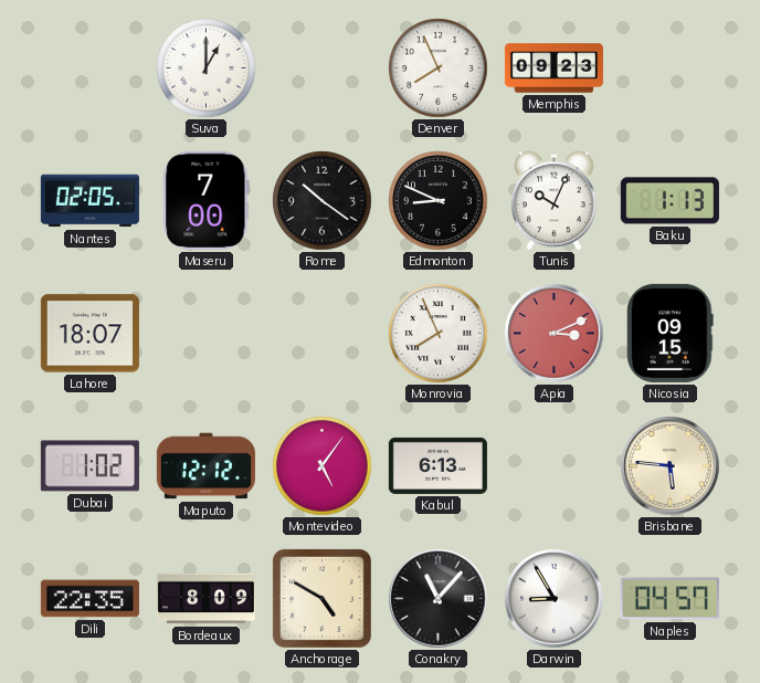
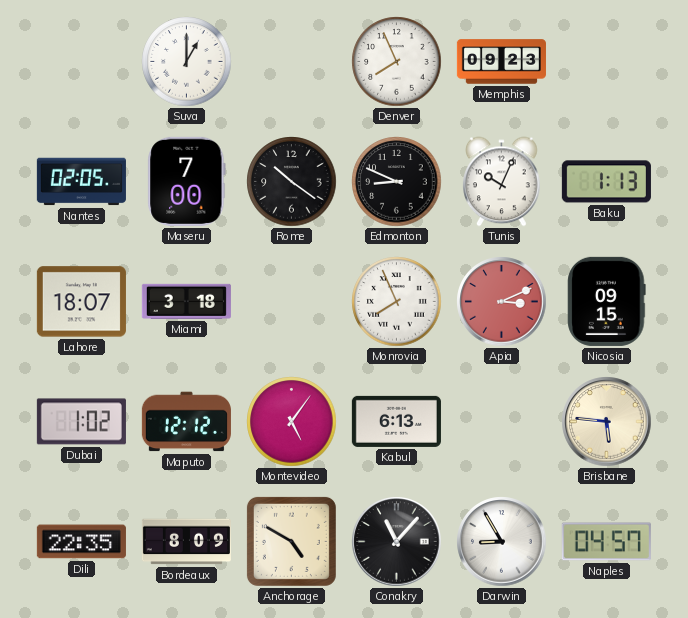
Miami: none -> 3:18
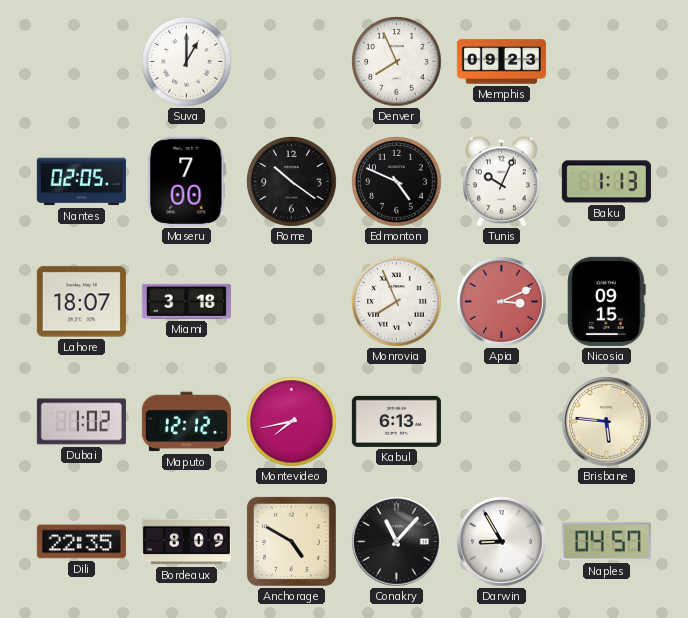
Edmonton: 8:49 -> 4:49
Montevideo: 5:06 -> 7:43
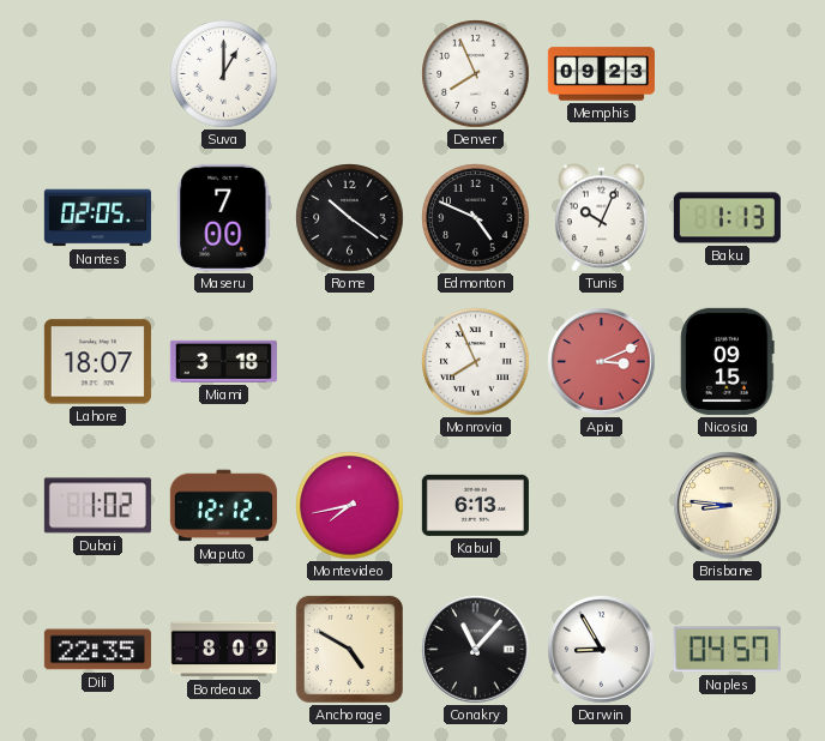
Brisbane: 5:46 -> 8:46
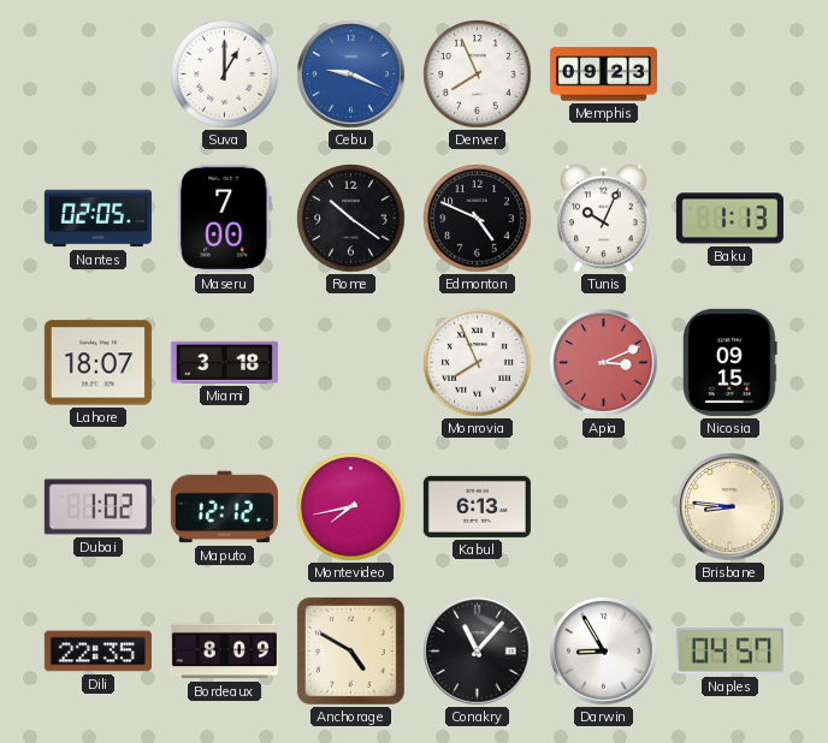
Cebu: none -> 9:19
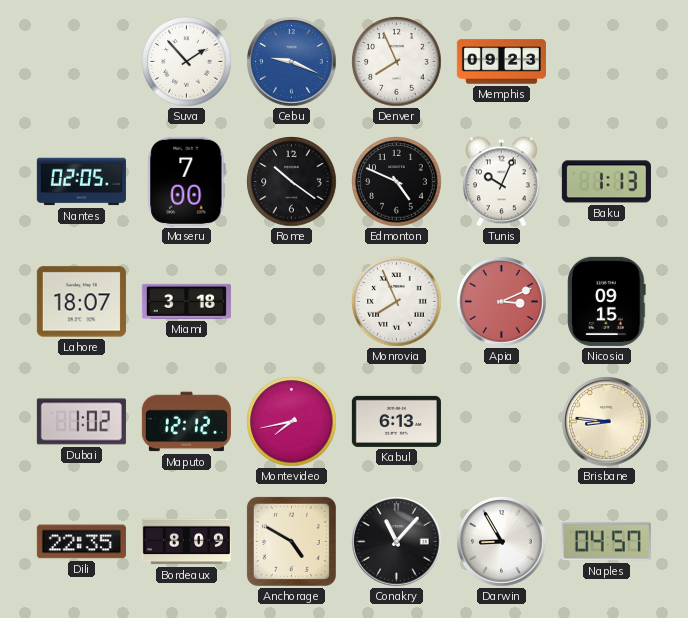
Suva: 1:00 -> 1:53
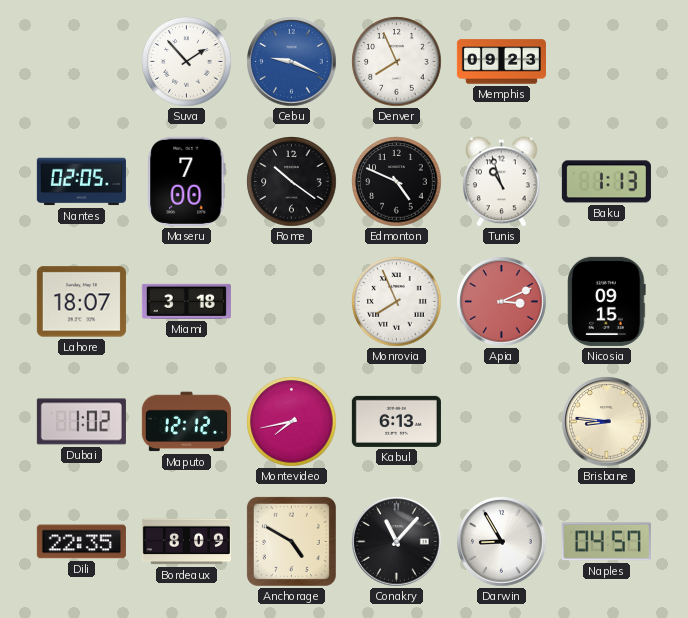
Tunis: 10:04 -> 10:57
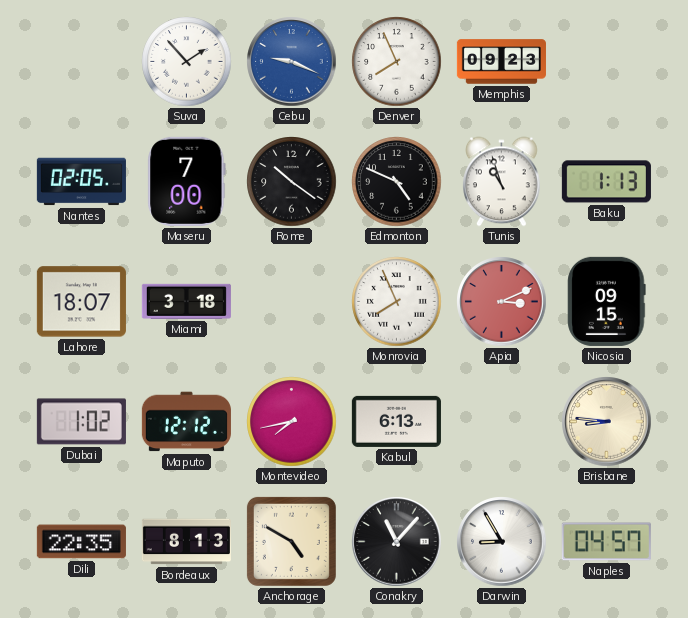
Bordeaux: 8:09 -> 8:13
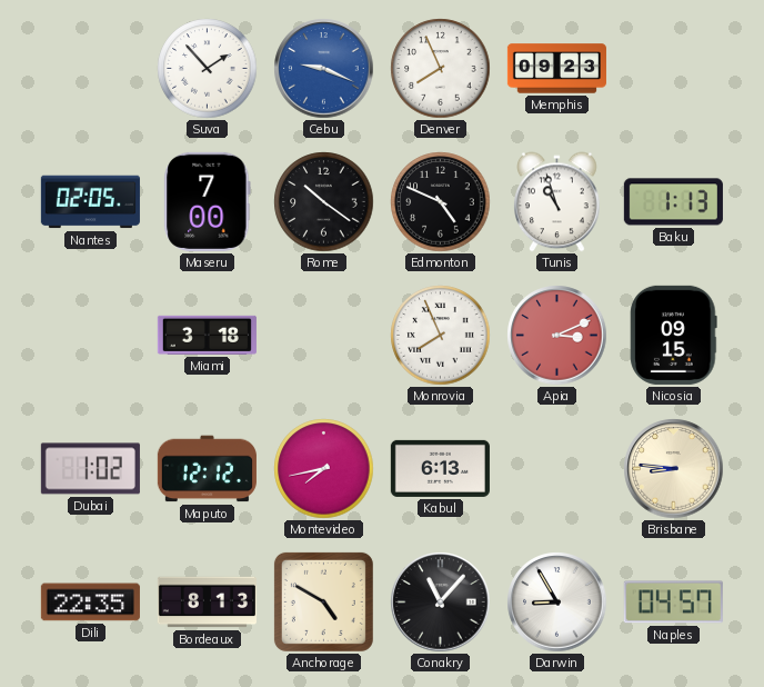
Lahore: 18:07 -> none
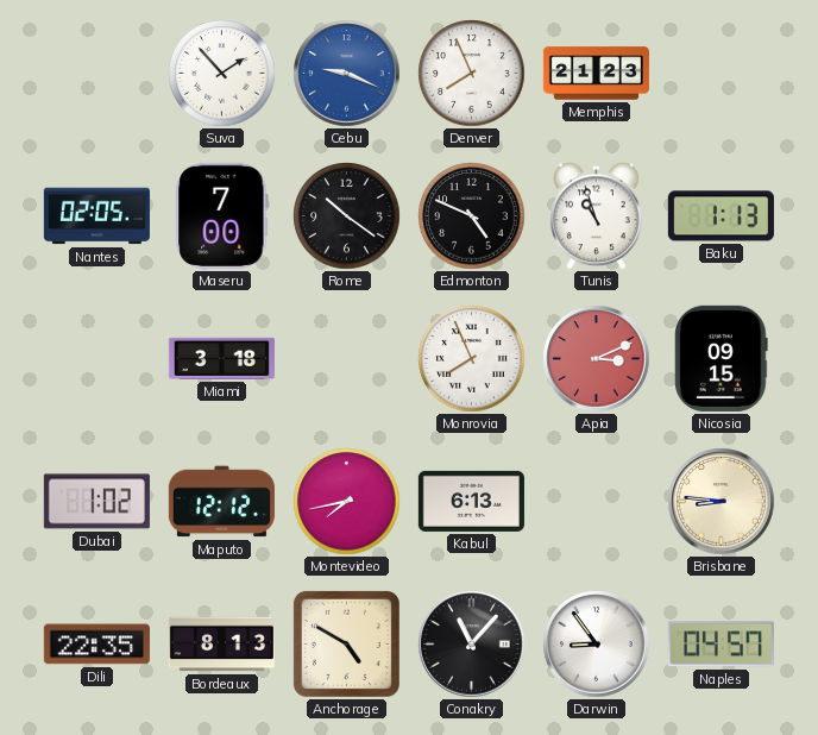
Memphis: 09:23 -> 21:23
Darwin: 8:55 -> 8:54
